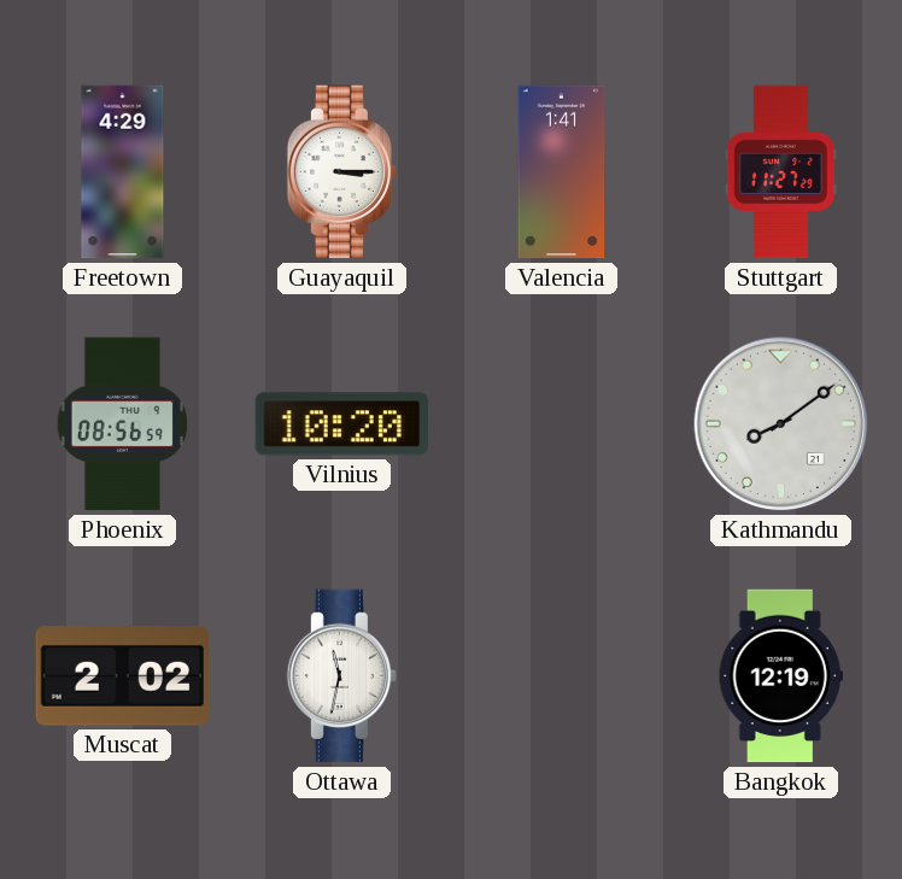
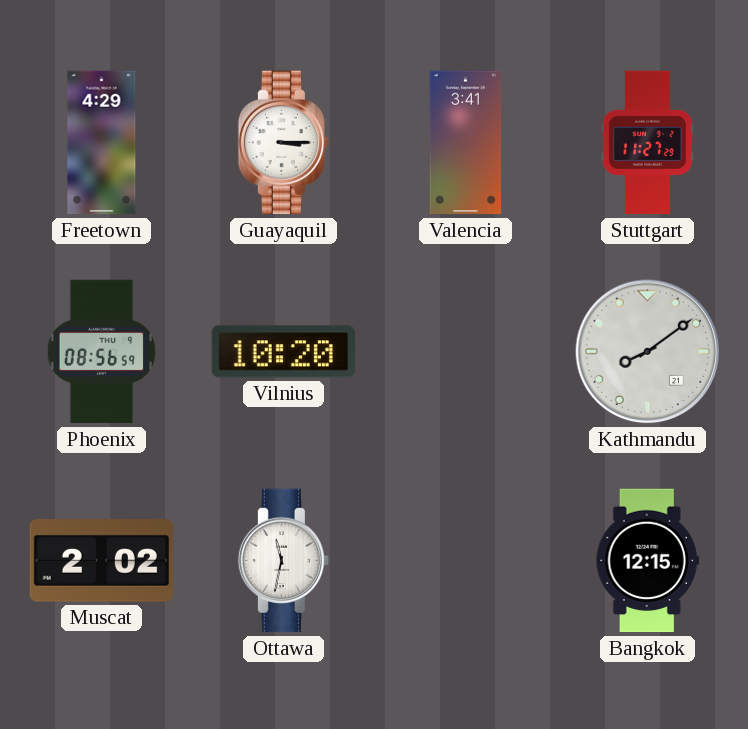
Valencia: 1:41 -> 3:41
Bangkok: 12:19 -> 12:15
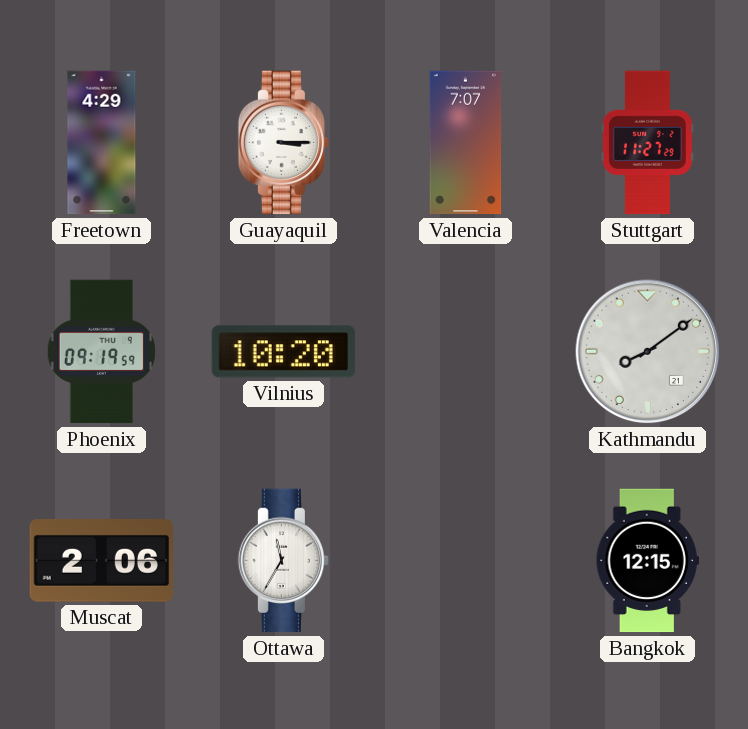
Valencia: 3:41 -> 7:07
Phoenix: 08:56 -> 09:19
Muscat: 2:02 -> 2:06
Ottawa: 11:32 -> 11:35
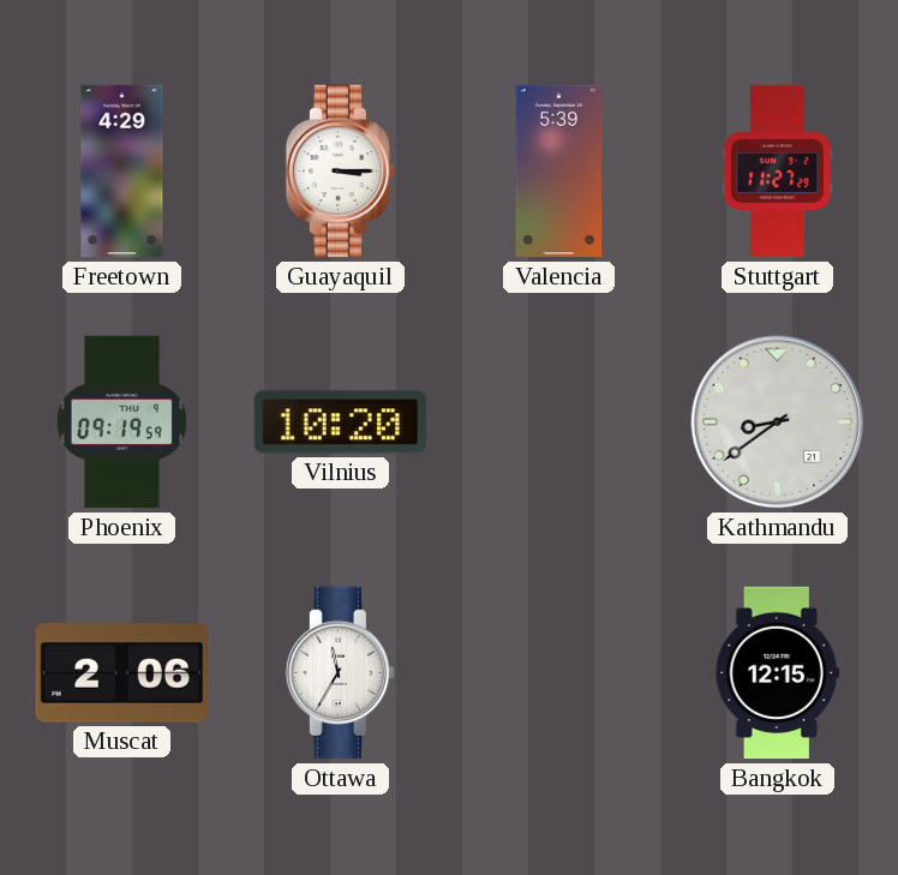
Valencia: 7:07 -> 5:39
Kathmandu: 8:09 -> 8:39
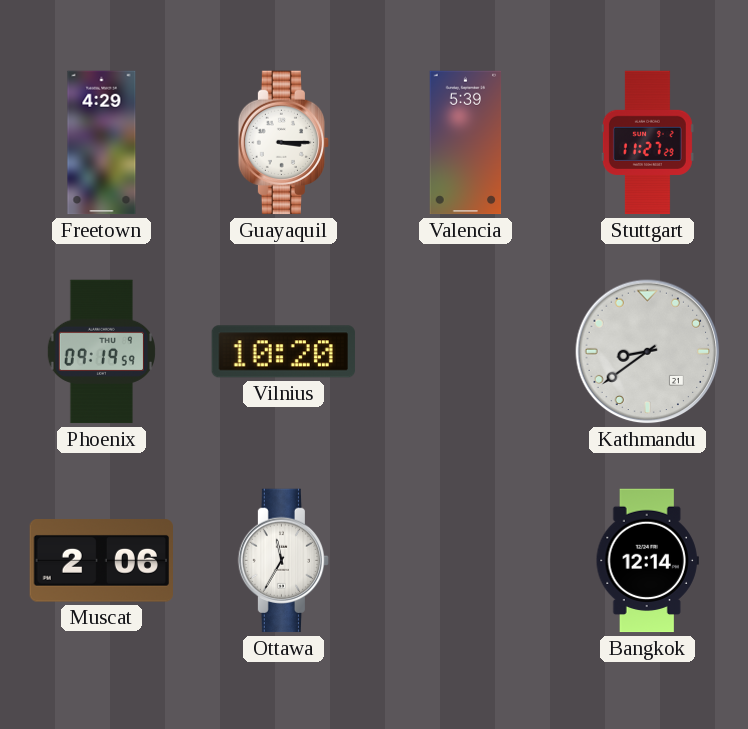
Bangkok: 12:15 -> 12:14
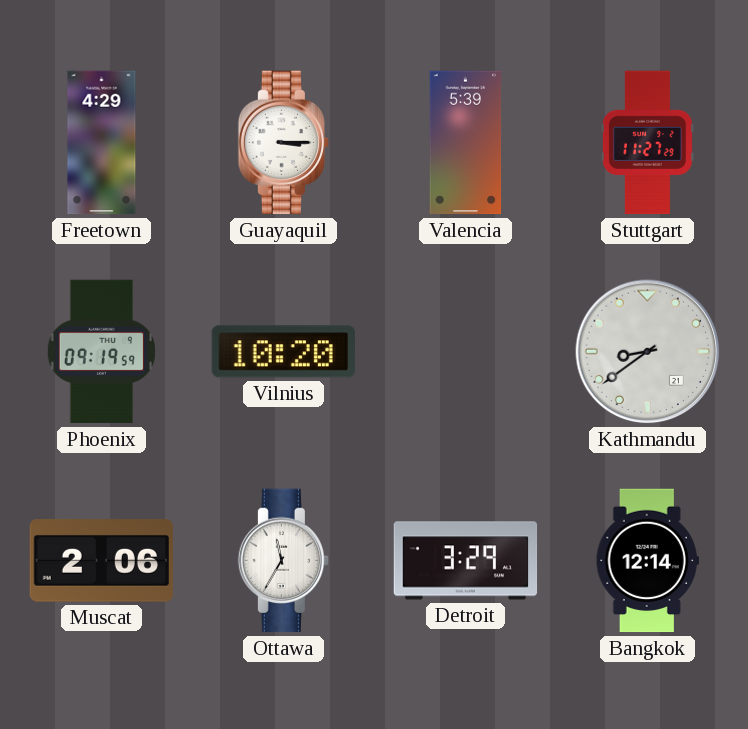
Detroit: none -> 3:29
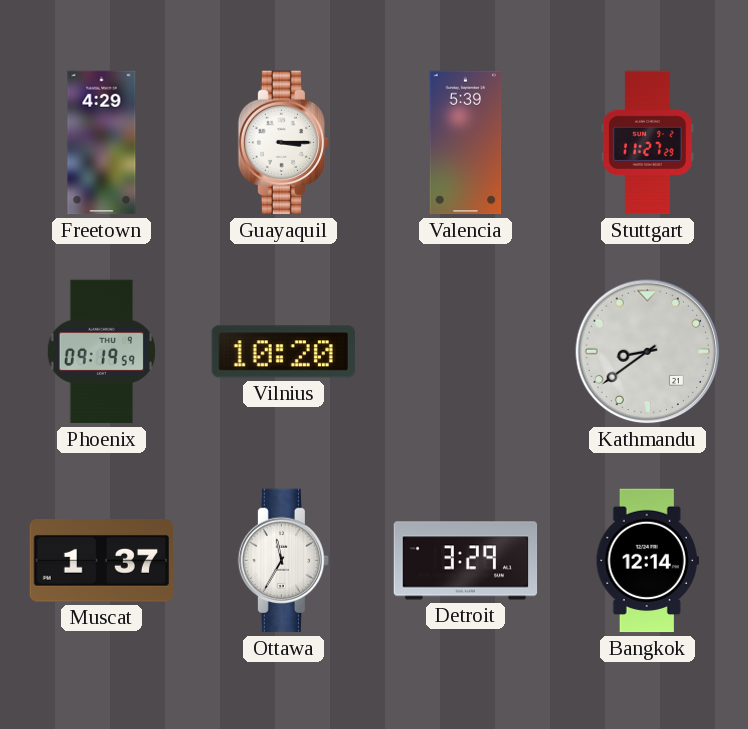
Muscat: 2:06 -> 1:37
